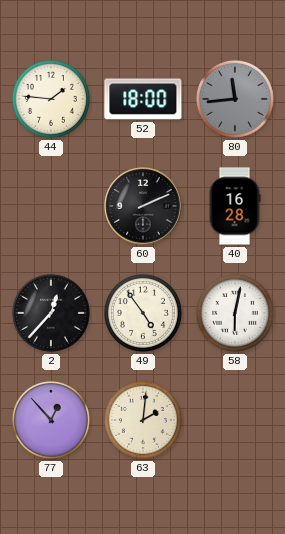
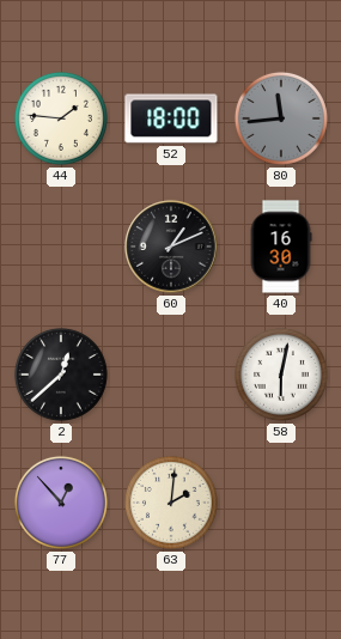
60: 2:11 -> 1:11
40: 16:28 -> 16:30
2: 12:37 -> 12:38
49: 4:54 -> none
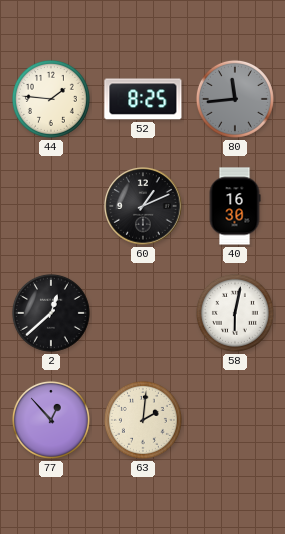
52: 18:00 -> 8:25
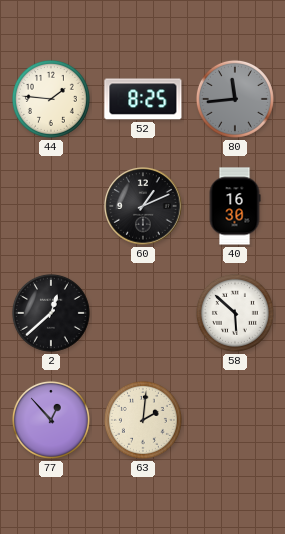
58: 6:02 -> 5:52
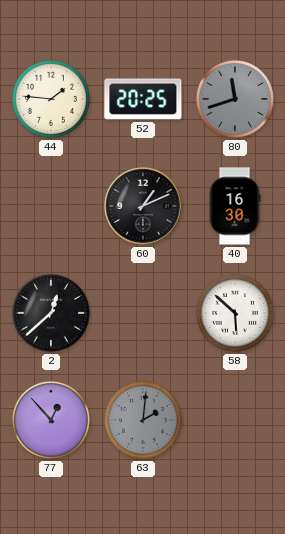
52: 8:25 -> 20:25
80: 11:44 -> 11:42
63 dial: cream -> grey
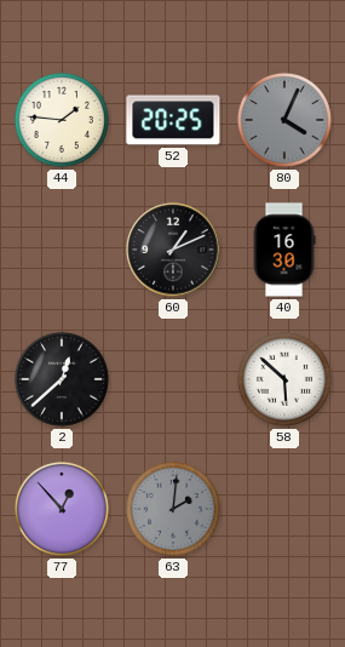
80: 11:42 -> 4:04
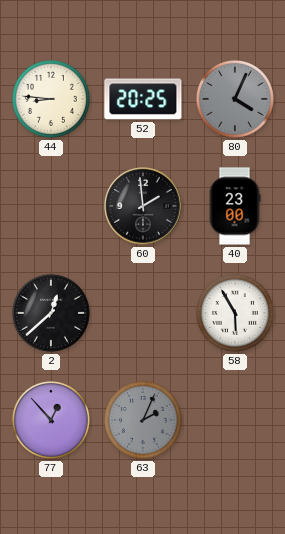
44: 1:46 -> 8:46
60: 1:11 -> 1:59
40: 16:30 -> 23:00
58: 5:52 -> 5:55
63: 2:01 -> 2:04
